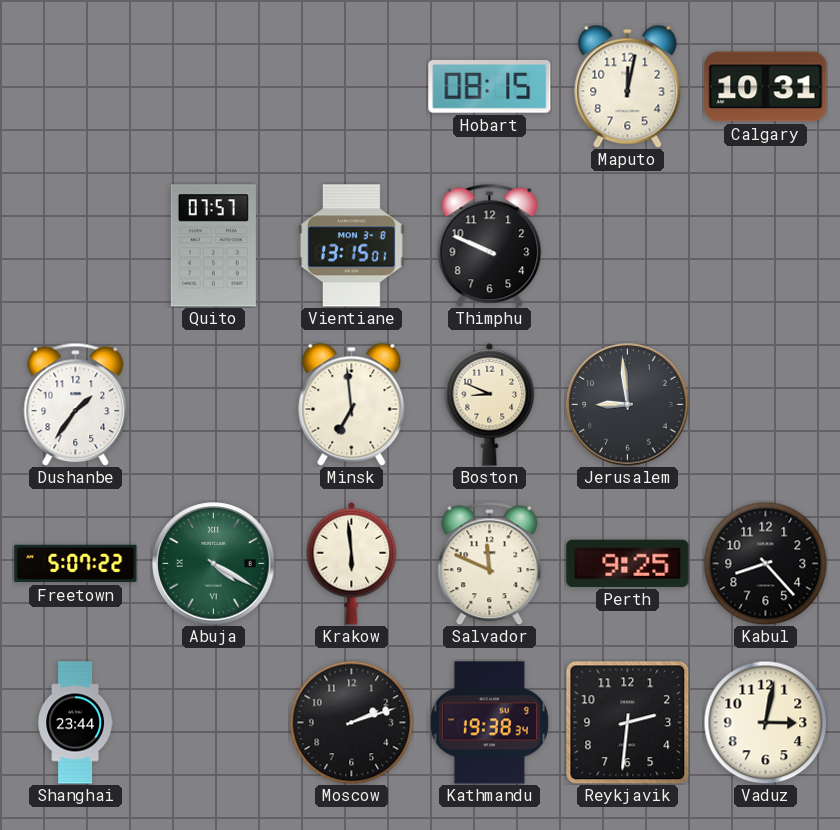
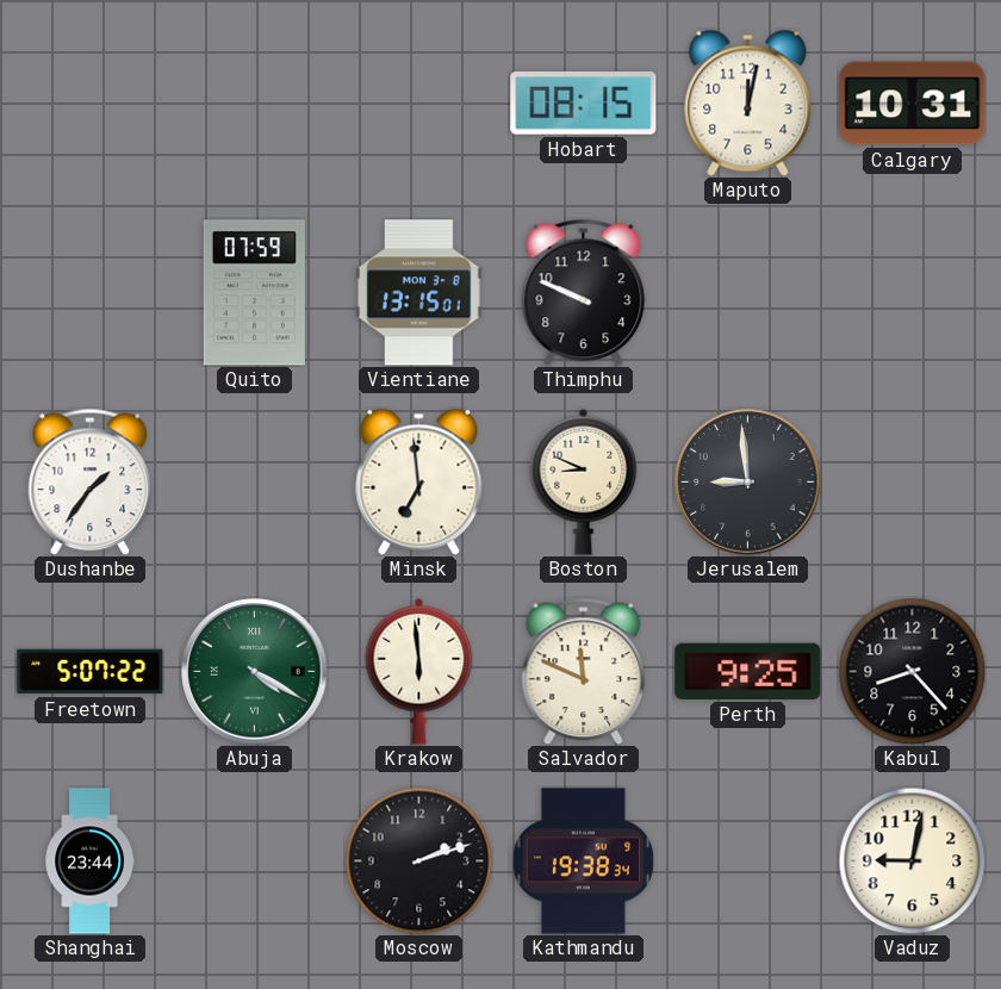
Quito: 07:57 -> 07:59
Reykjavik: 2:31 -> none
Vaduz: 3:02 -> 9:02
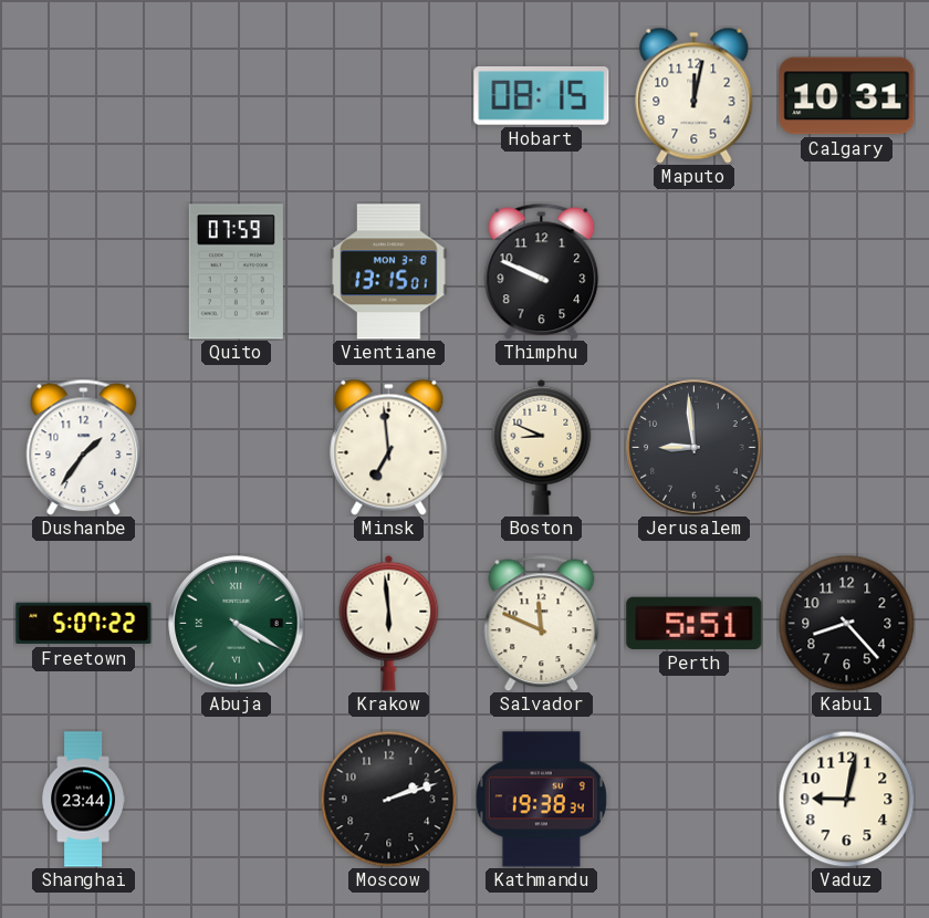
Perth: 9:25 -> 5:51
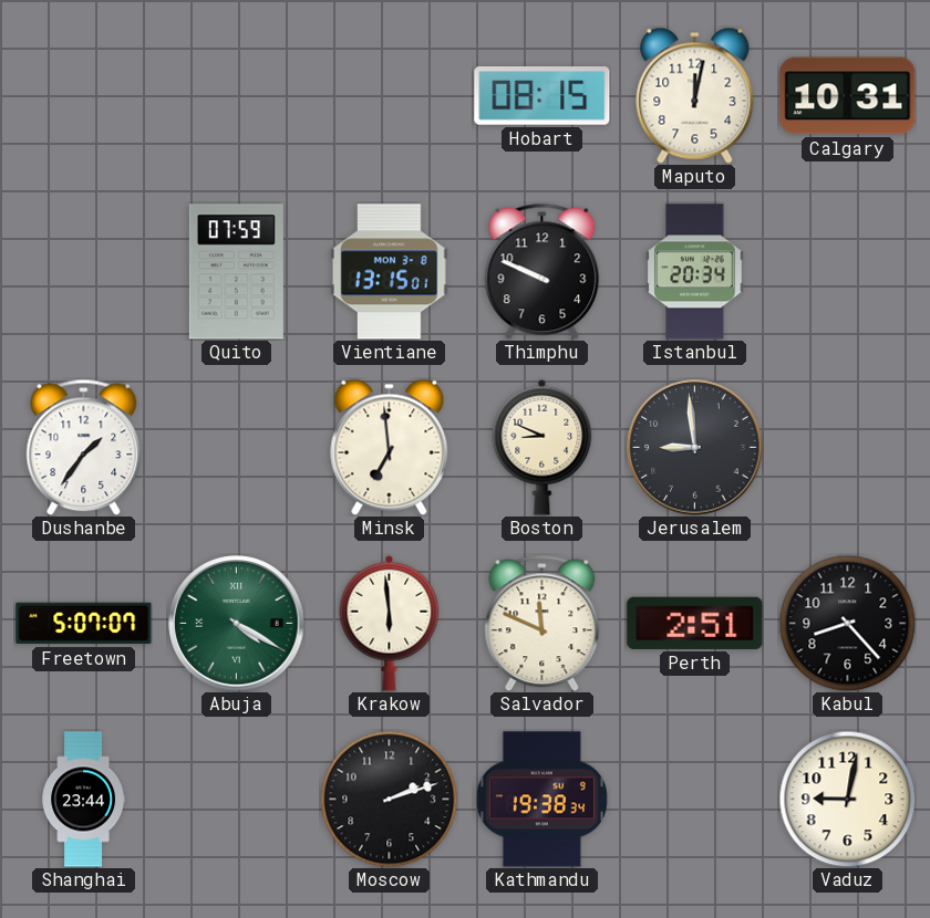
Istanbul: none -> 20:34
Freetown: 5:07:22 -> 5:07:07
Perth: 5:51 -> 2:51
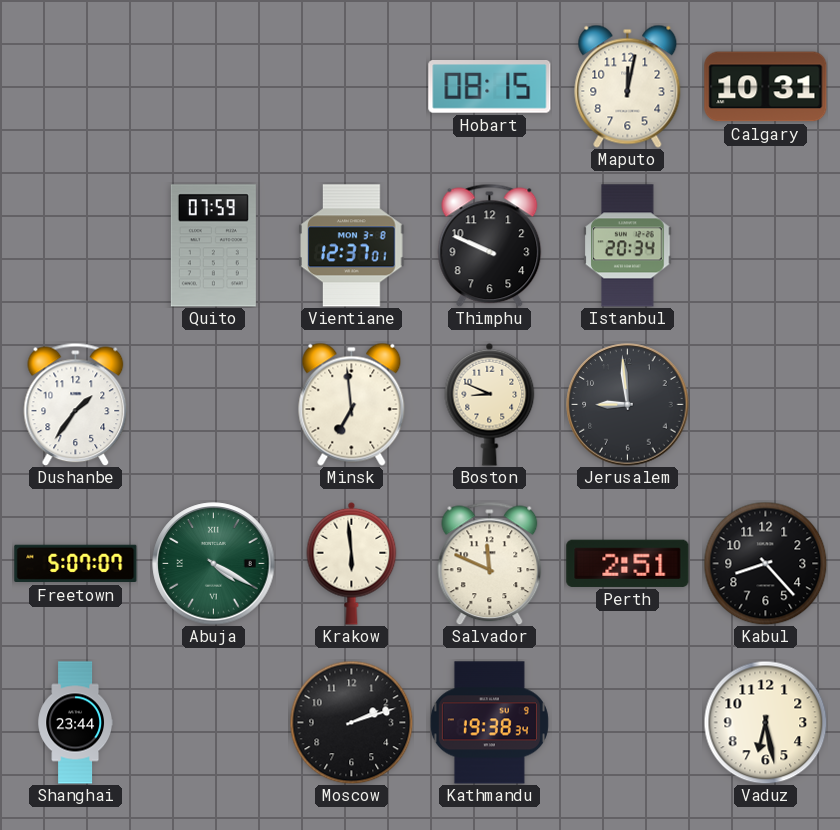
Vientiane: 13:15 -> 12:37
Vaduz: 9:02 -> 6:28
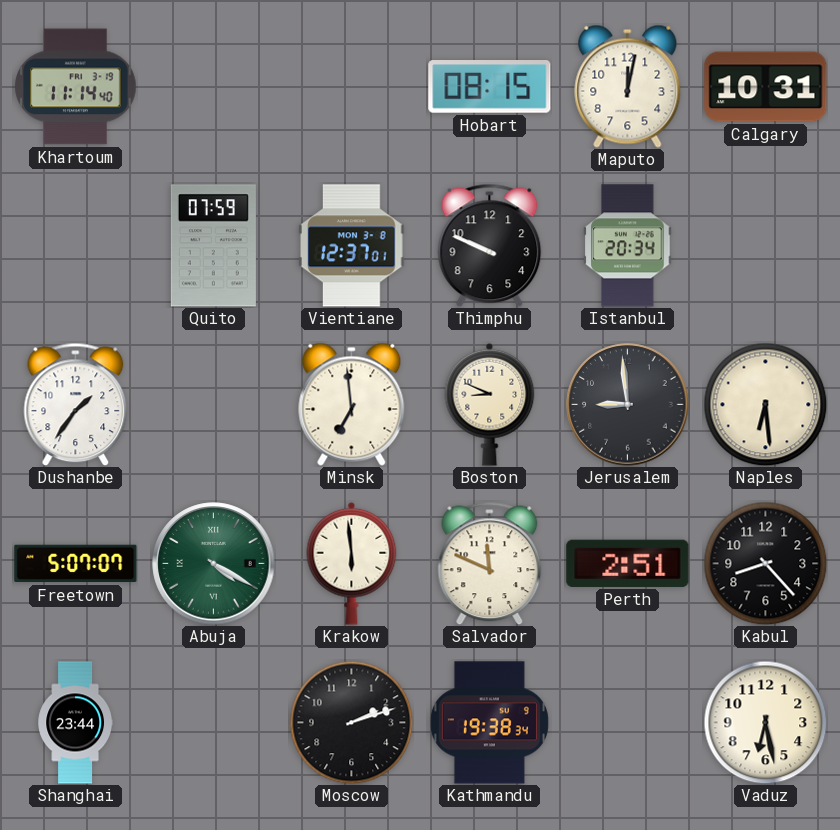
Khartoum: none -> 11:14
Naples: none -> 6:29
